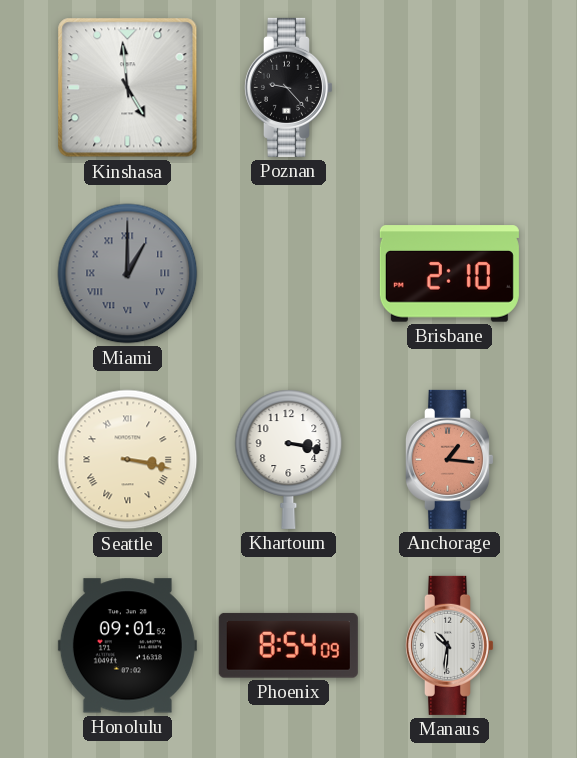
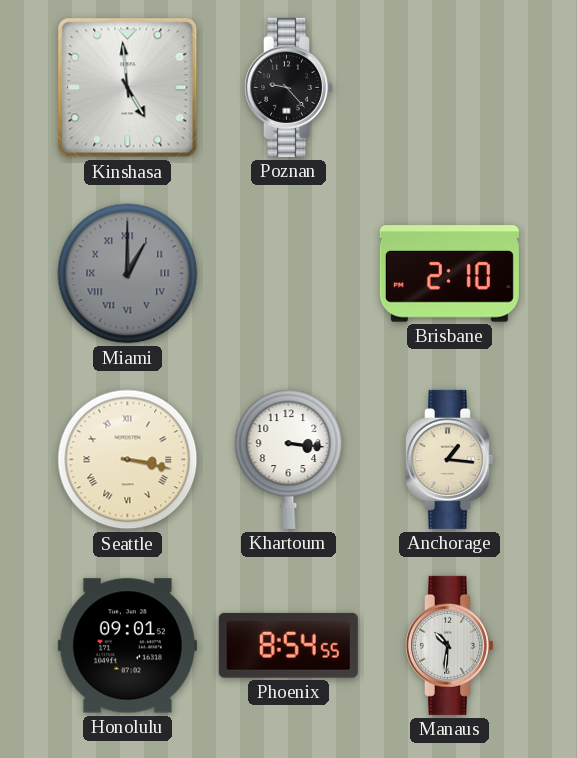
Khartoum: 3:17 -> 3:16
Anchorage dial: salmon -> cream
Phoenix: 8:54:09 -> 8:54:55
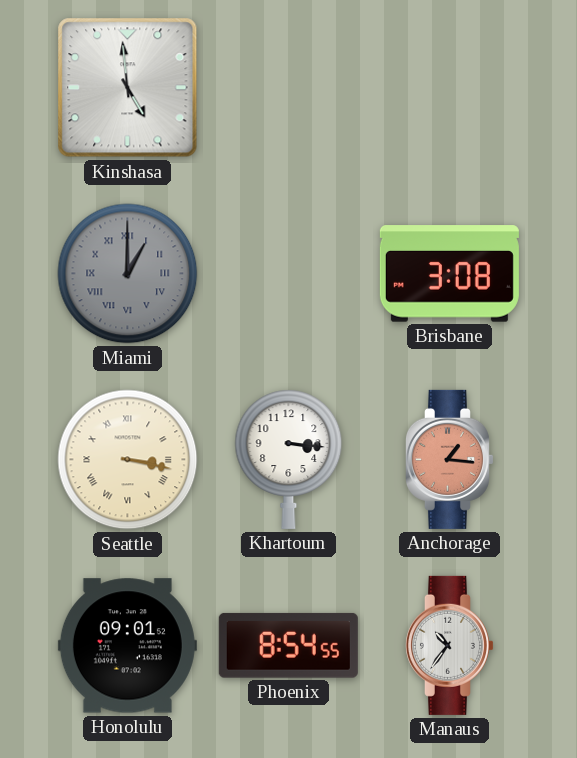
Poznan: 9:23 -> none
Brisbane: 2:10 -> 3:08
Anchorage dial: cream -> salmon
Manaus: 10:31 -> 10:36
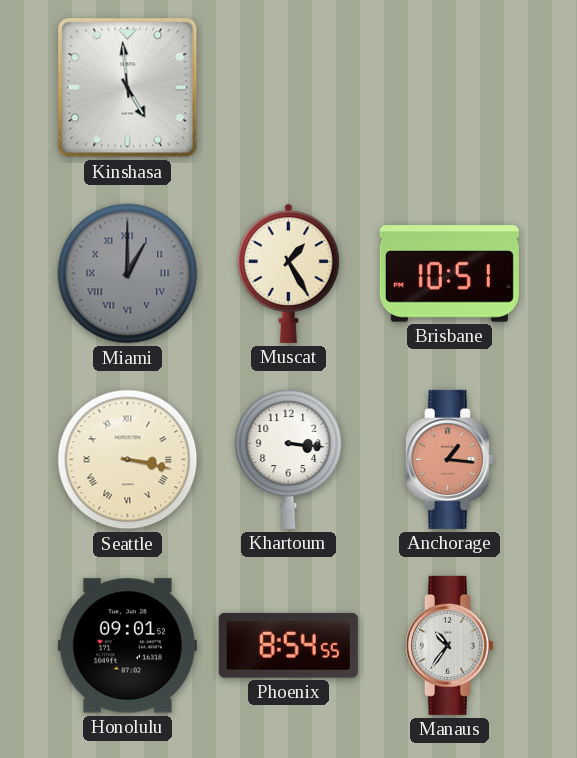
Muscat: none -> 1:25
Brisbane: 3:08 -> 10:51
